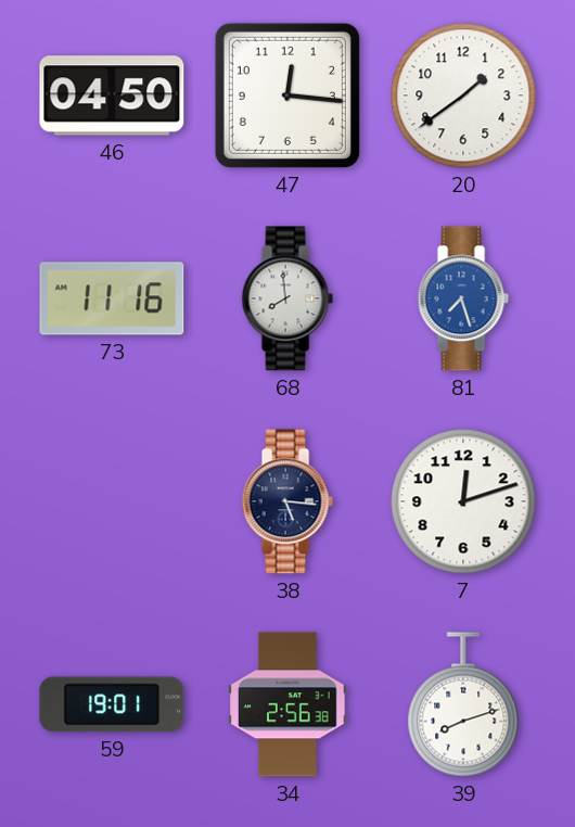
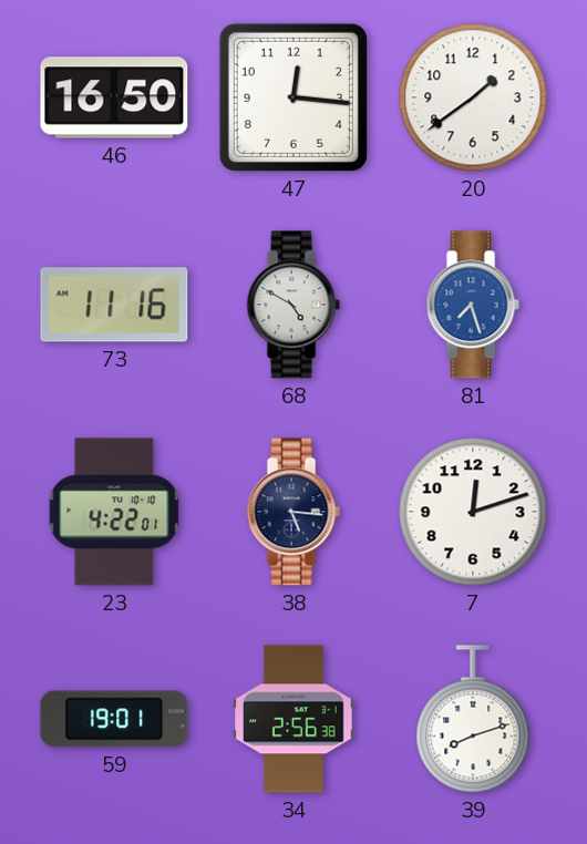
46: 04:50 -> 16:50
68: 7:59 -> 4:50
23: none -> 4:22
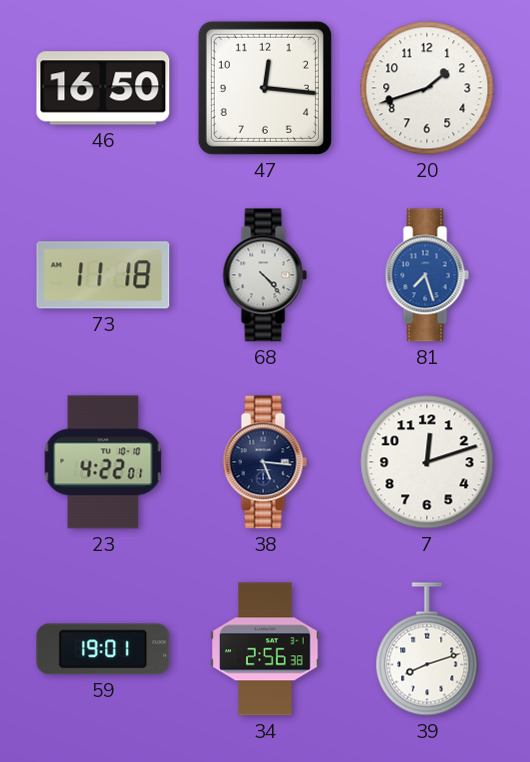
20: 1:39 -> 1:42
73: 11:16 -> 11:18
68: 4:50 -> 4:23
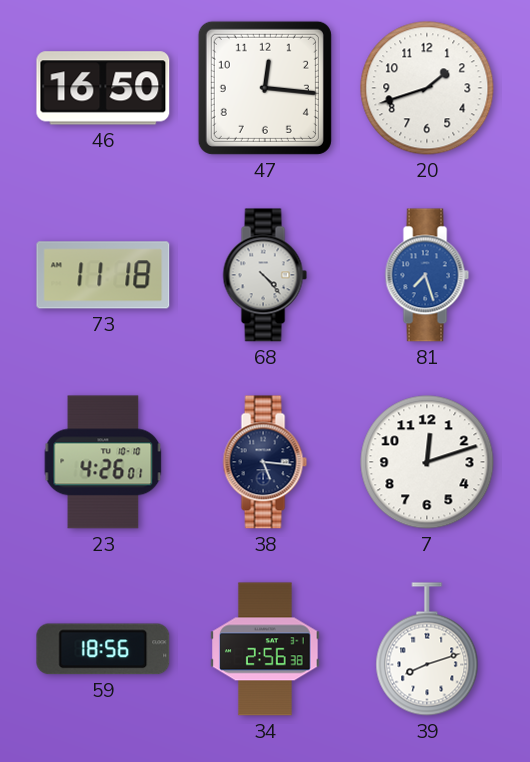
23: 4:22 -> 4:26
59: 19:01 -> 18:56
